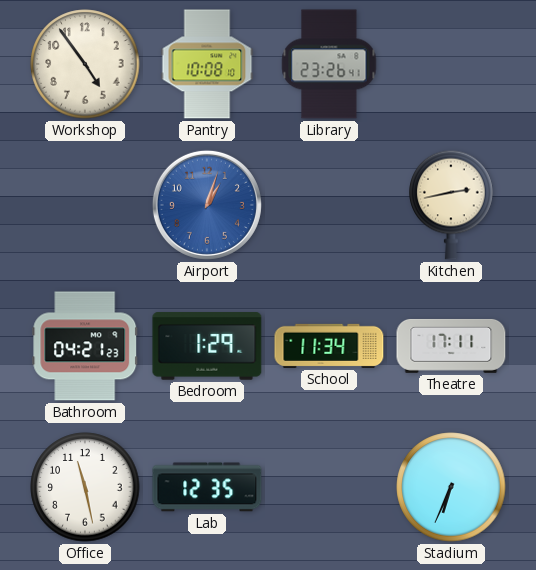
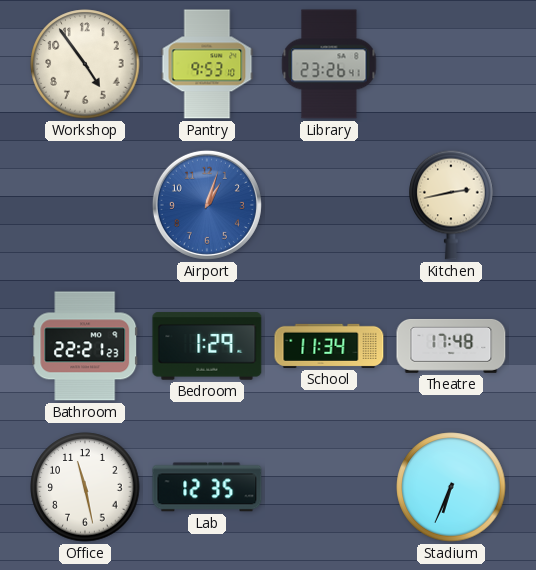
Pantry: 10:08 -> 9:53
Bathroom: 04:21 -> 22:21
Theatre: 17:11 -> 17:48
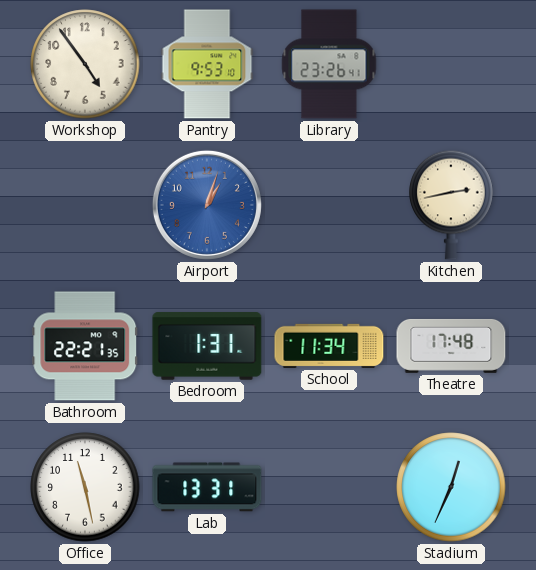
Bathroom: 22:21:23 -> 22:21:35
Bedroom: 1:29 -> 1:31
Lab: 12:35 -> 13:31
Stadium: 6:34 -> 12:34
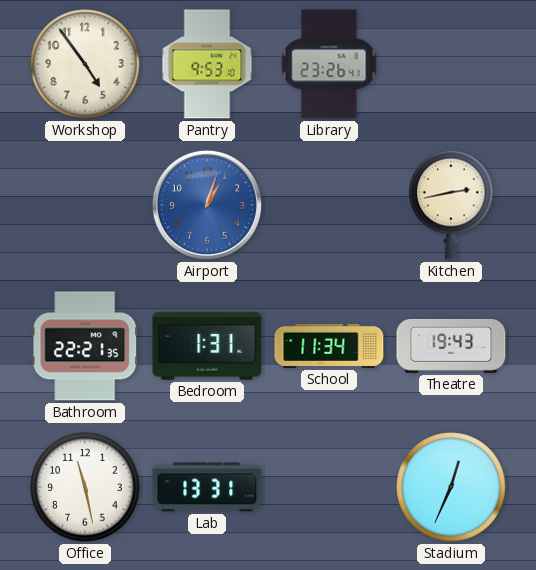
Theatre: 17:48 -> 19:43
